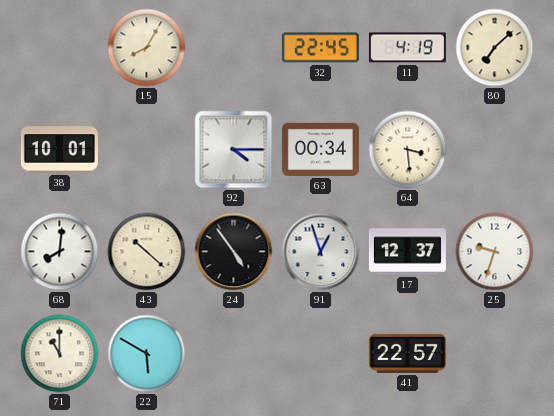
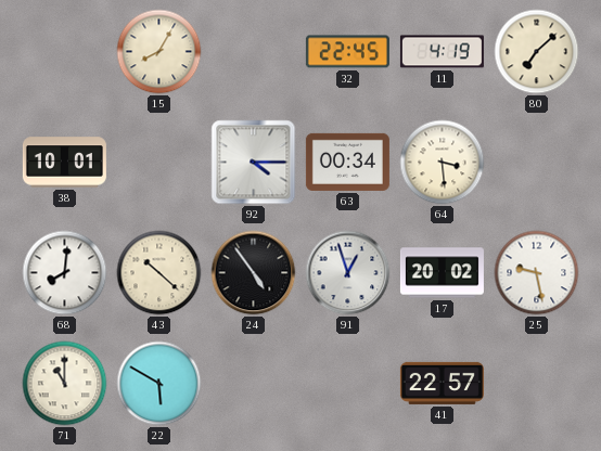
17: 12:37 -> 20:02
25: 9:33 -> 9:28
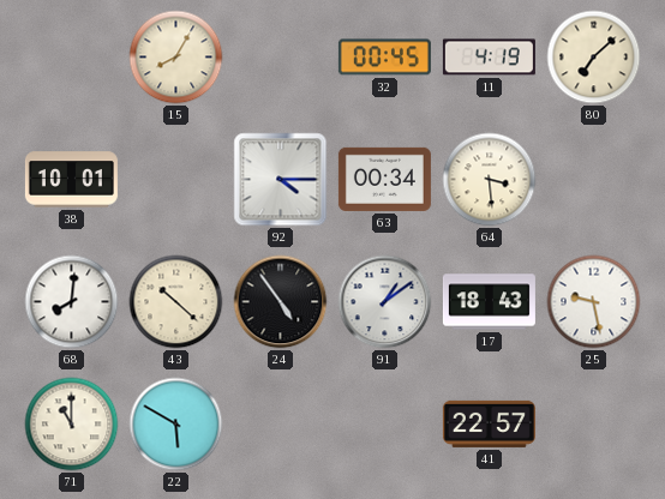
32: 22:45 -> 00:45
91: 12:57 -> 1:09
17: 20:02 -> 18:43
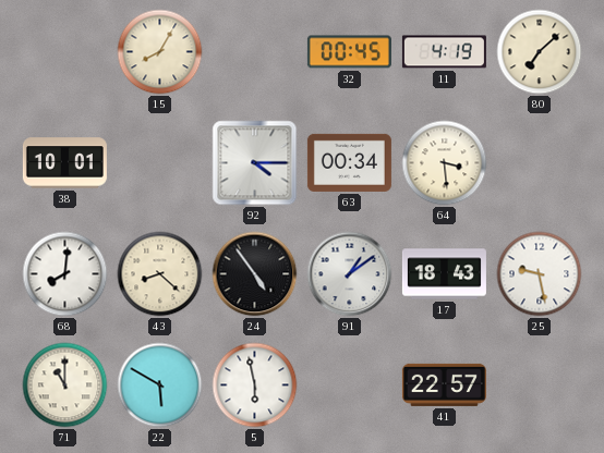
43: 10:22 -> 8:22
5: none -> 5:58
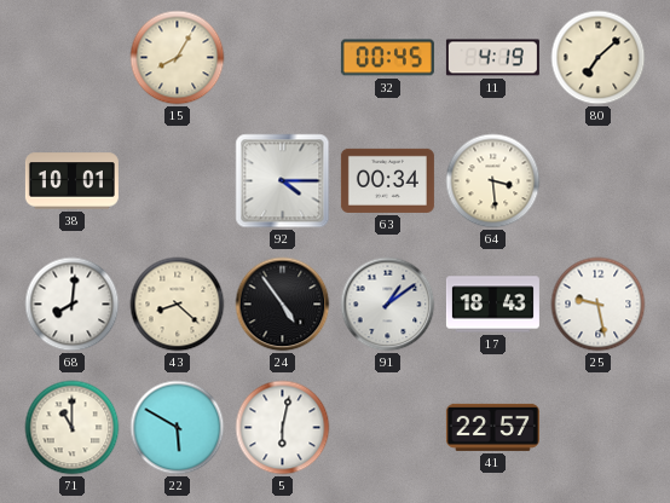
5: 5:58 -> 6:02
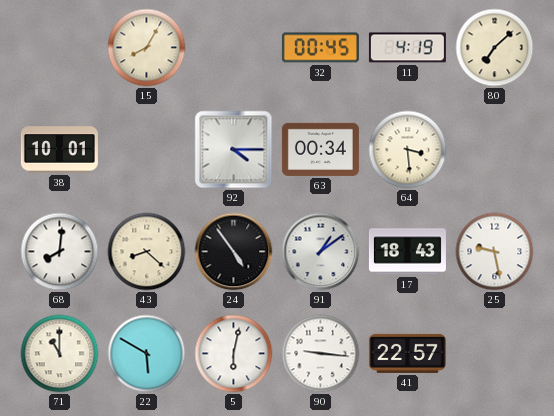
90: none -> 9:16
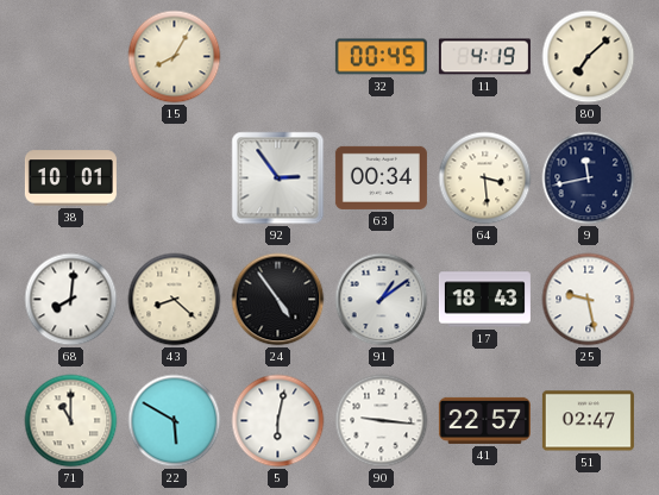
92: 4:15 -> 2:54
9: none -> 11:43
51: none -> 02:47
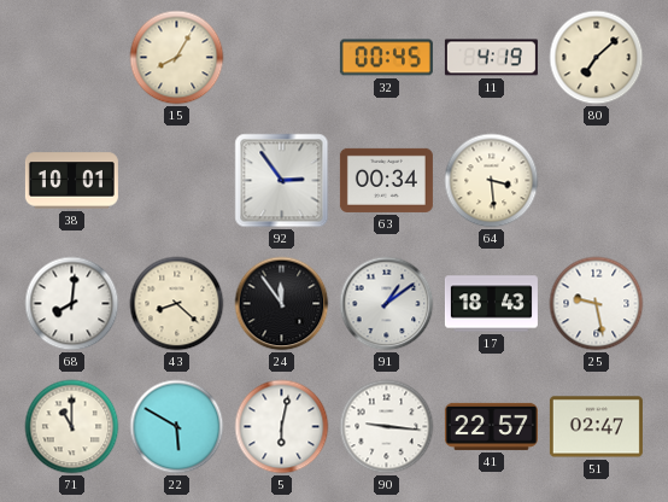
9: 11:43 -> none
24: 4:54 -> 11:54
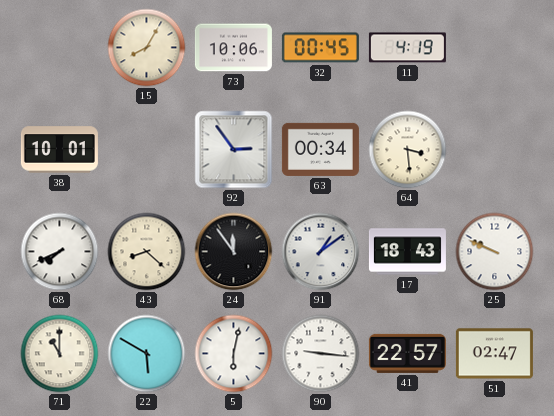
73: none -> 10:06
80: 7:08 -> none
68: 8:01 -> 7:41
25: 9:28 -> 9:49
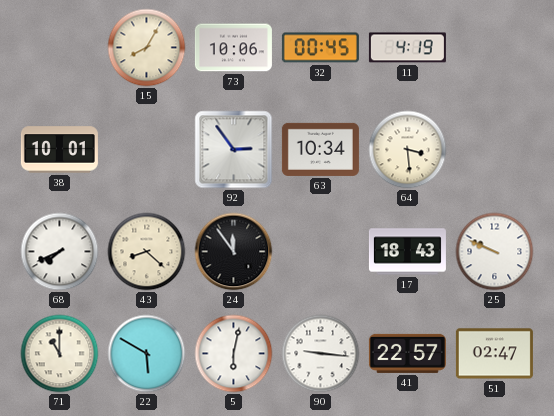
63: 00:34 -> 10:34
91: 1:09 -> none
